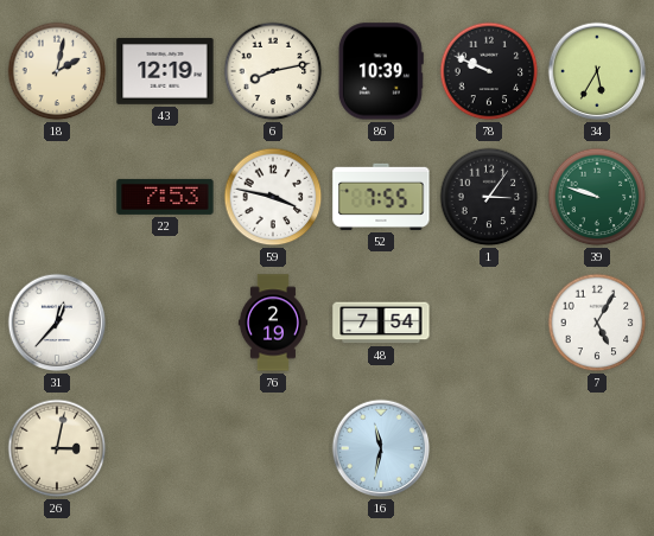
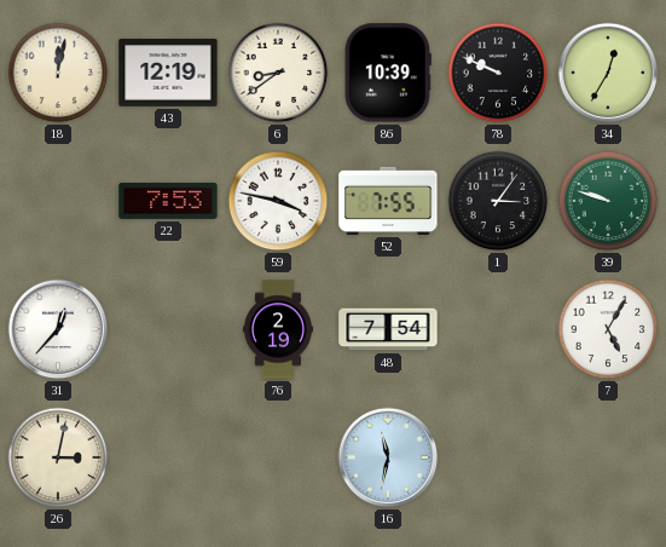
18: 2:02 -> 12:02
6: 8:13 -> 8:39
34: 5:35 -> 12:35
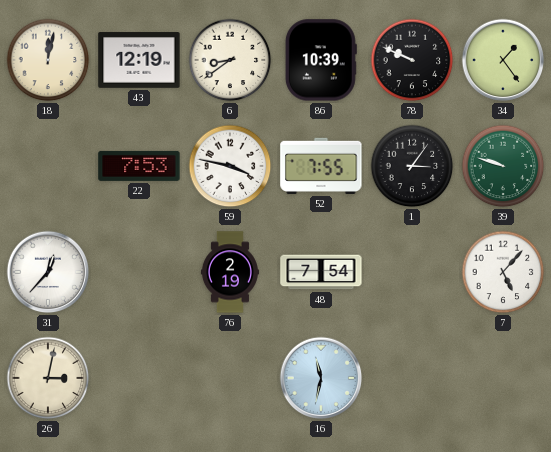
34: 12:35 -> 1:24
7: 5:05 -> 5:07
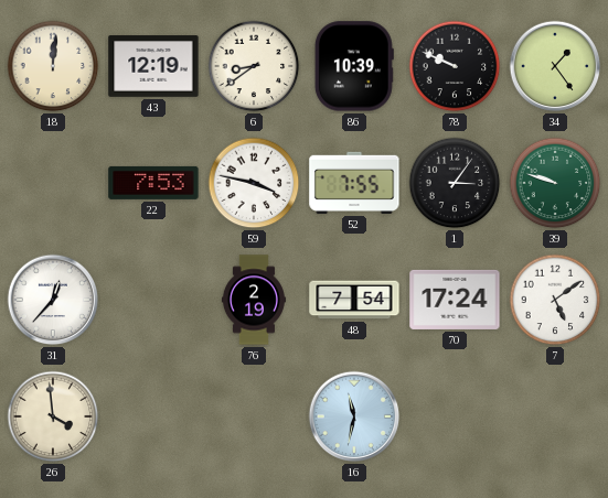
18: 12:02 -> 12:01
70: none -> 17:24
7: 5:07 -> 5:09
26: 3:02 -> 3:59
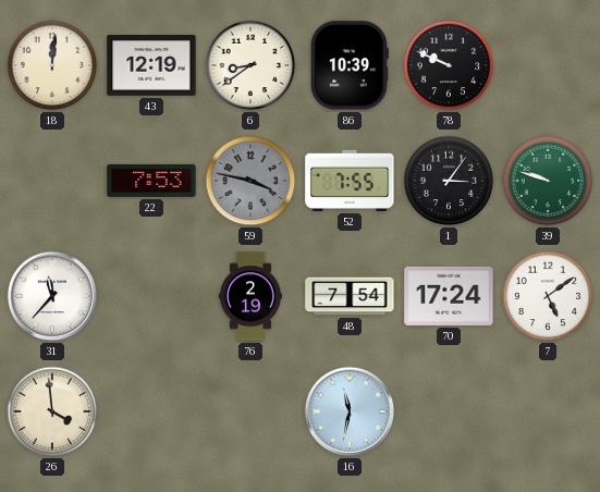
34: 1:24 -> none
59 dial: white -> grey
31: 12:37 -> 11:37
